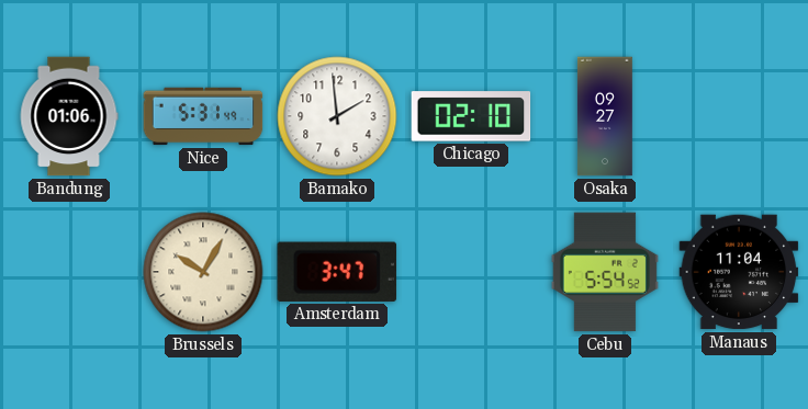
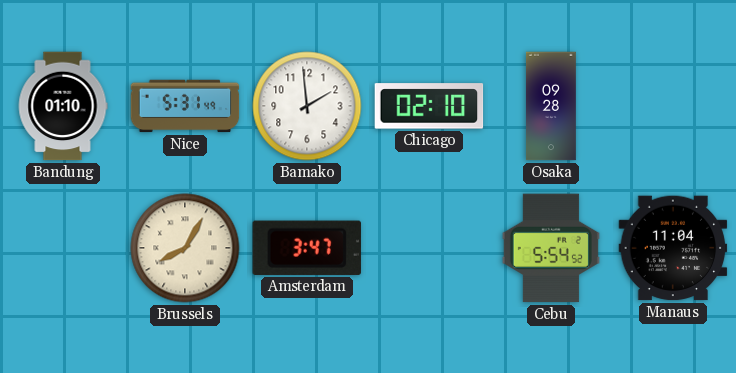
Bandung: 01:06 -> 01:10
Osaka: 09:27 -> 09:28
Brussels: 10:05 -> 8:05
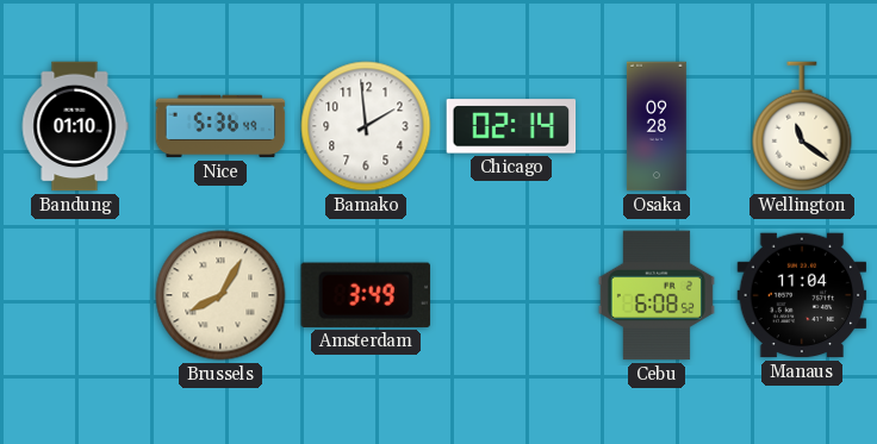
Nice: 5:31 -> 5:36
Chicago: 02:10 -> 02:14
Wellington: none -> 11:21
Amsterdam: 3:47 -> 3:49
Cebu: 5:54 -> 6:08
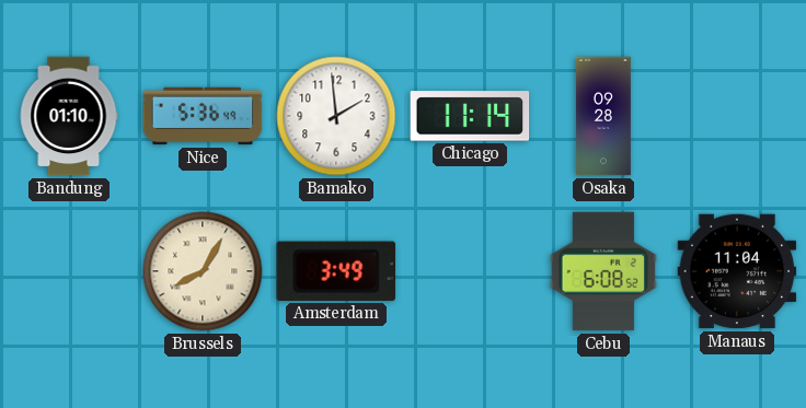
Chicago: 02:14 -> 11:14
Wellington: 11:21 -> none
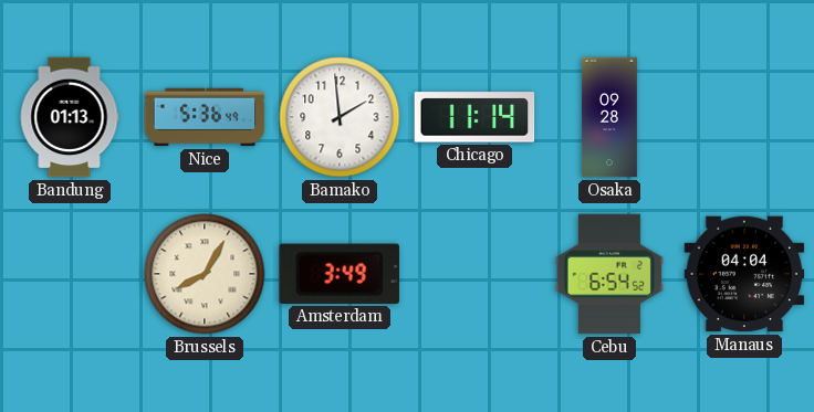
Bandung: 01:10 -> 01:13
Cebu: 6:08 -> 6:54
Manaus: 11:04 -> 04:04
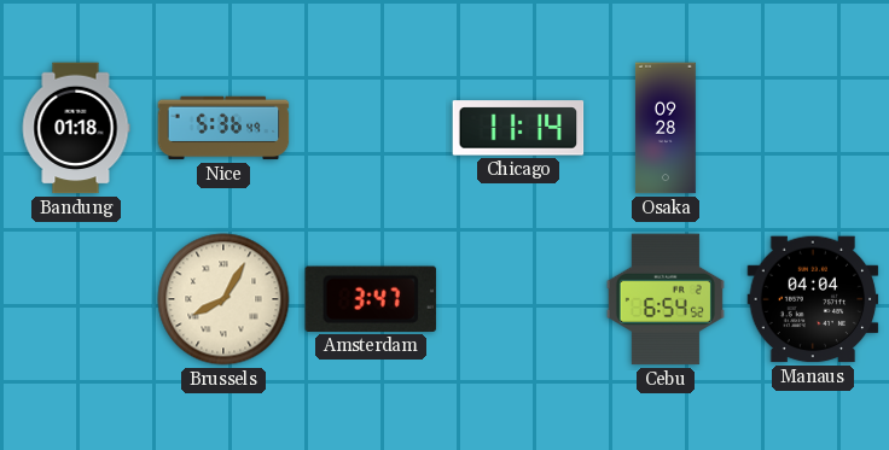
Bandung: 01:13 -> 01:18
Bamako: 1:59 -> none
Amsterdam: 3:49 -> 3:47
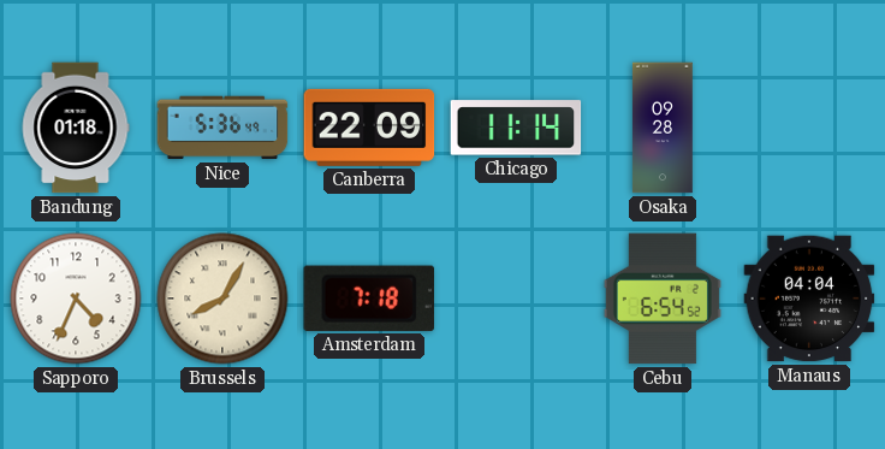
Canberra: none -> 22:09
Sapporo: none -> 4:34
Amsterdam: 3:47 -> 7:18
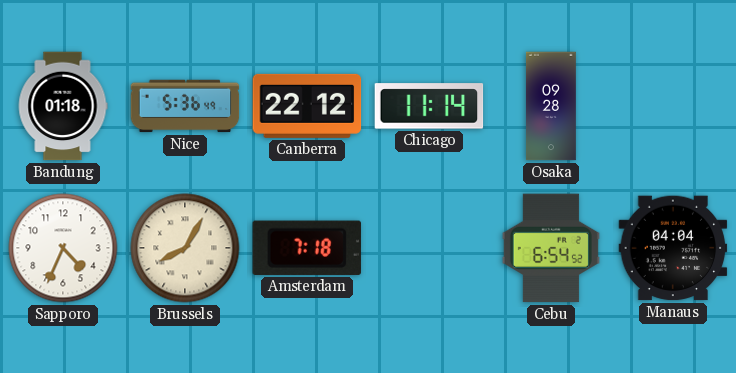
Canberra: 22:09 -> 22:12
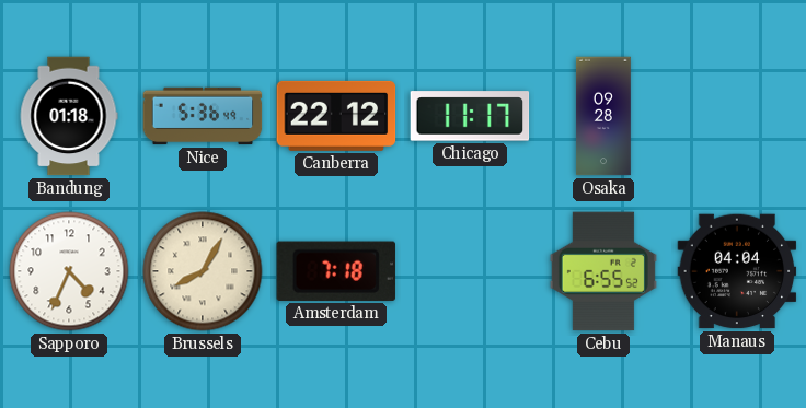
Chicago: 11:14 -> 11:17
Cebu: 6:54 -> 6:55
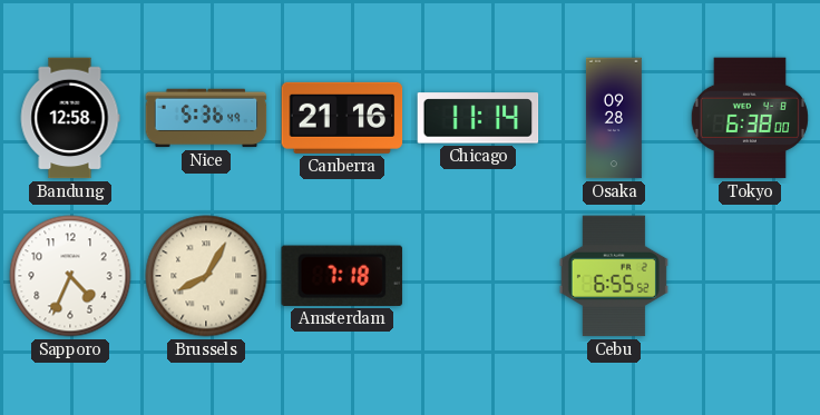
Bandung: 01:18 -> 12:58
Canberra: 22:12 -> 21:16
Chicago: 11:17 -> 11:14
Tokyo: none -> 6:38
Manaus: 04:04 -> none
